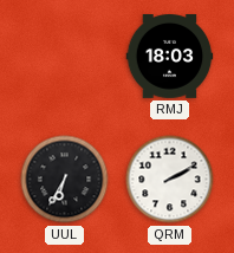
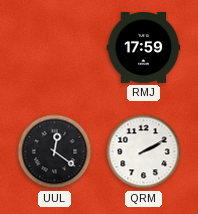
RMJ: 18:03 -> 17:59
UUL: 6:35 -> 12:21
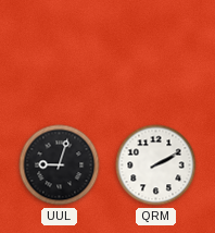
RMJ: 17:59 -> none
UUL: 12:21 -> 9:03
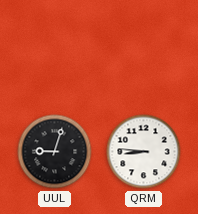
QRM: 2:10 -> 8:46
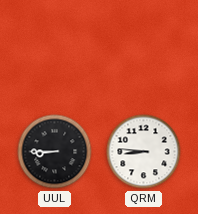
UUL: 9:03 -> 8:45
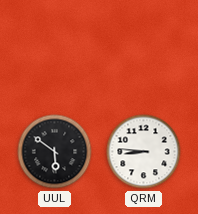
UUL: 8:45 -> 5:51
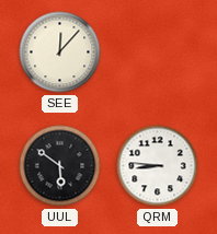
SEE: none -> 12:07
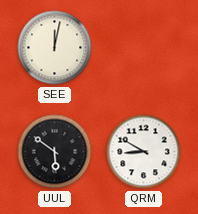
SEE: 12:07 -> 12:02
QRM: 8:46 -> 8:50
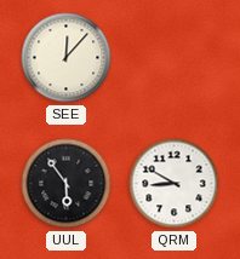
SEE: 12:02 -> 12:07
UUL: 5:51 -> 5:54
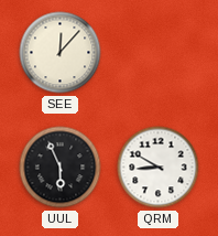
UUL: 5:54 -> 5:56
